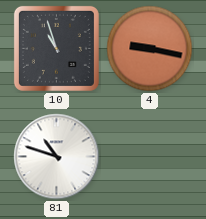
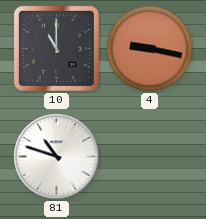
10: 10:57 -> 11:00
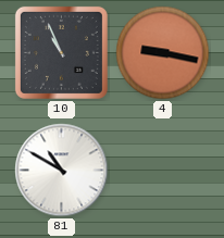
10: 11:00 -> 10:56
81: 10:48 -> 10:50
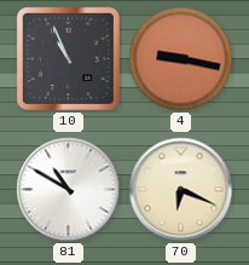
70: none -> 6:19
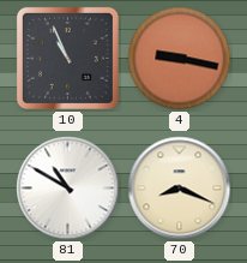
70: 6:19 -> 8:19
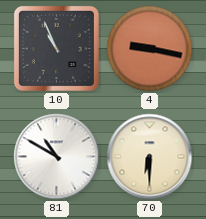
70: 8:19 -> 6:30
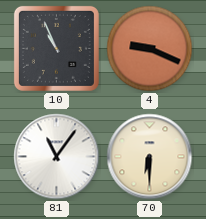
4: 9:17 -> 9:19
81: 10:50 -> 11:06
